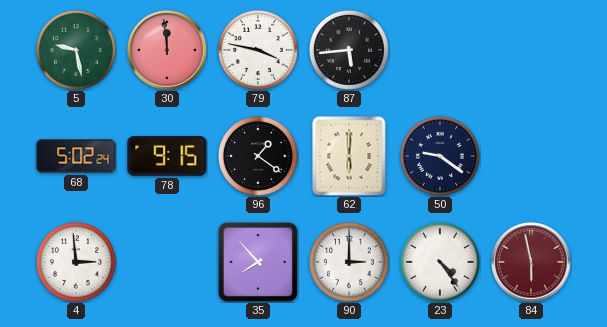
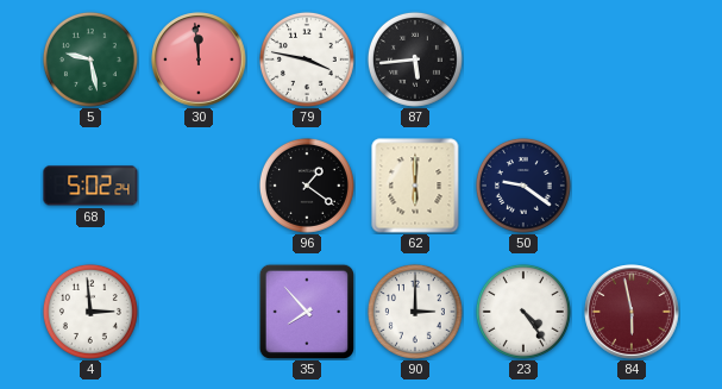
78: 9:15 -> none
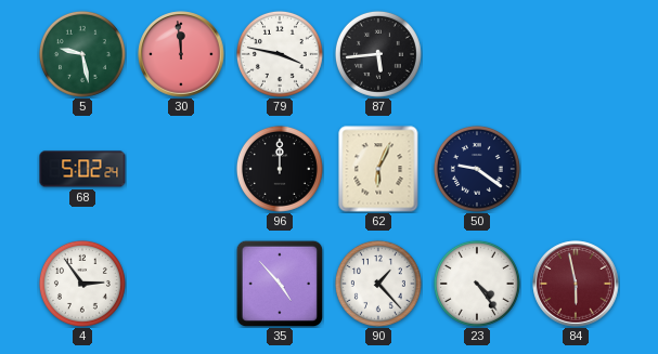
96: 1:21 -> 12:00
62: 6:00 -> 6:04
4: 2:59 -> 2:54
35: 7:53 -> 4:53
90: 3:00 -> 1:23
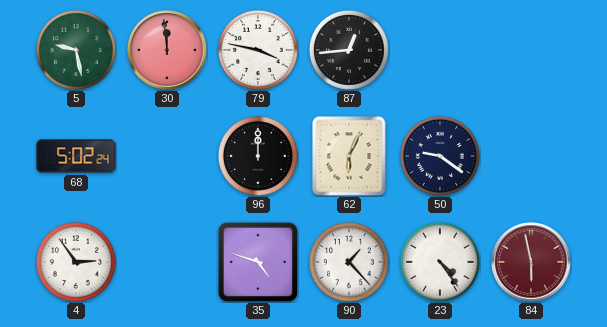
87: 5:44 -> 12:44
35: 4:53 -> 4:48
